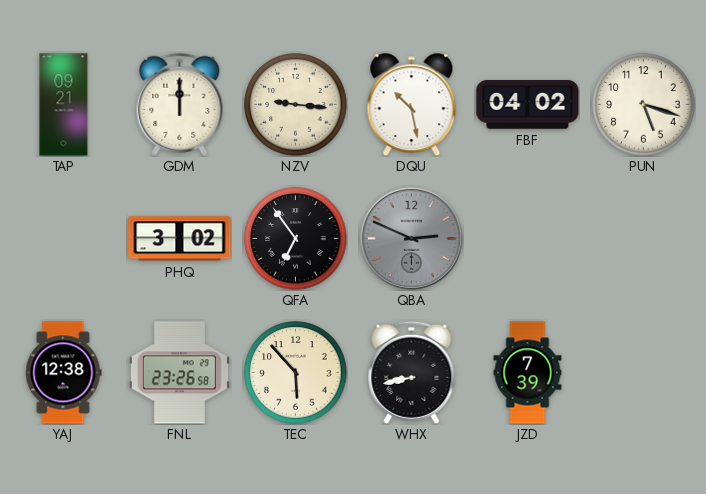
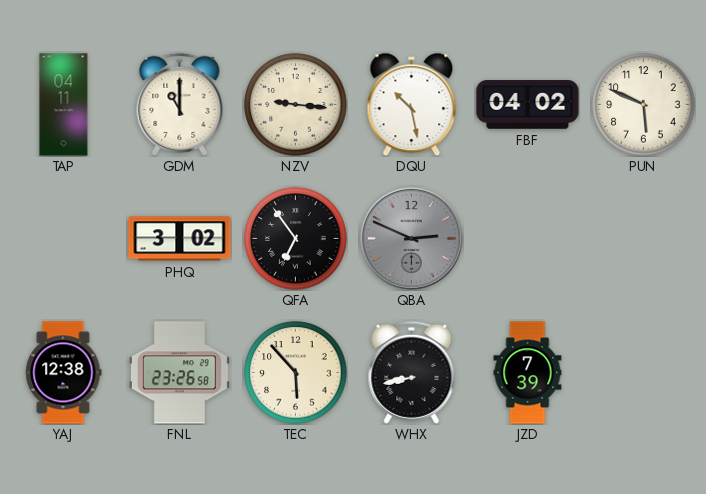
TAP: 09:21 -> 04:11
GDM: 12:00 -> 11:00
PUN: 5:18 -> 5:49
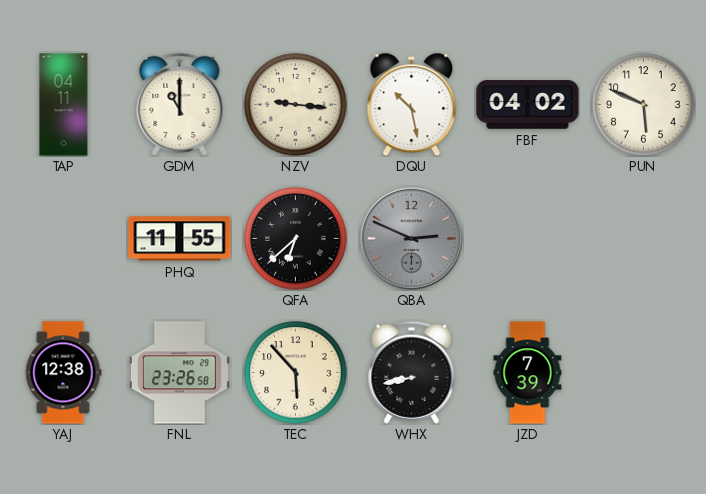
PHQ: 3:02 -> 11:55
QFA: 6:54 -> 6:38
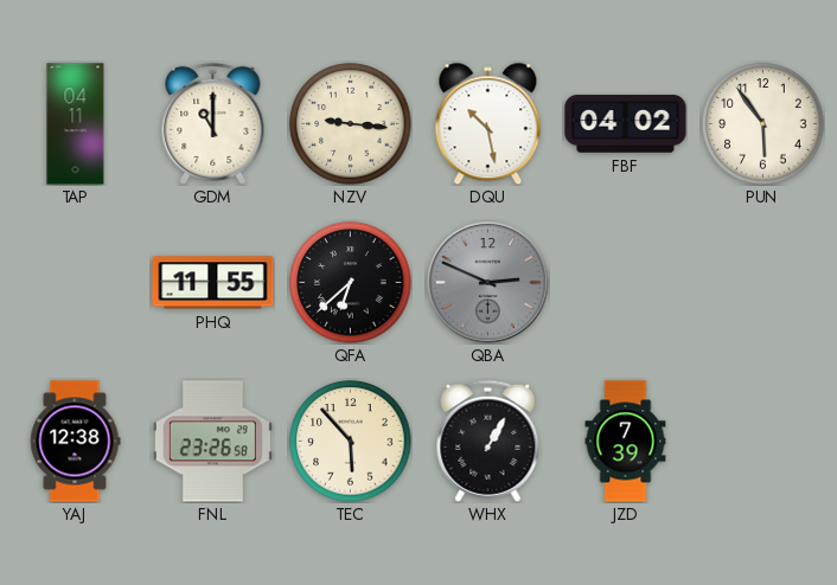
PUN: 5:49 -> 5:54
WHX: 8:43 -> 1:05
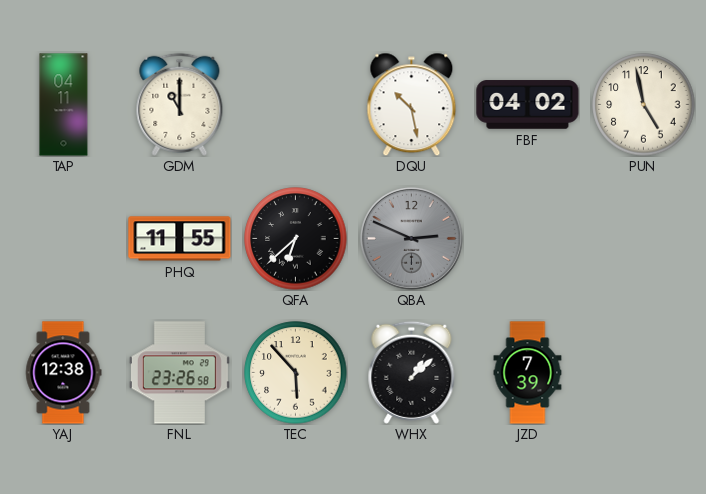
NZV: 9:16 -> none
PUN: 5:54 -> 4:58
WHX: 1:05 -> 1:08
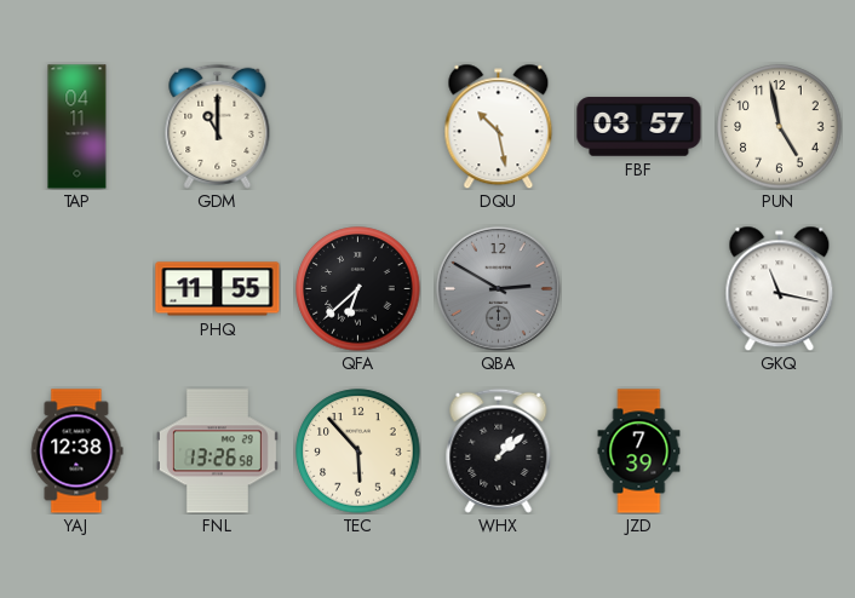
FBF: 04:02 -> 03:57
QBA: 2:49 -> 2:50
GKQ: none -> 11:17
FNL: 23:26 -> 13:26
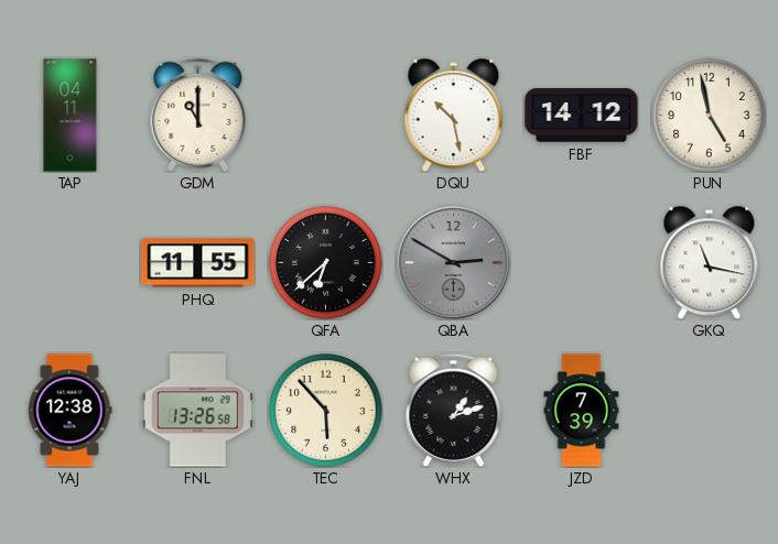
FBF: 03:57 -> 14:12
WHX: 1:08 -> 1:12
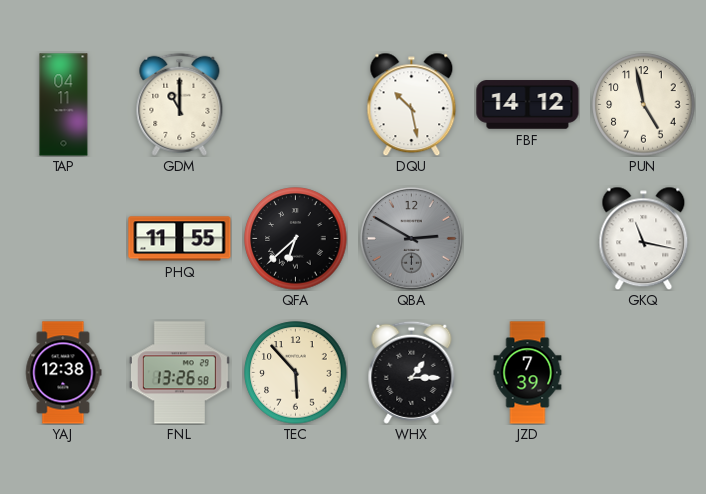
WHX: 1:12 -> 1:15
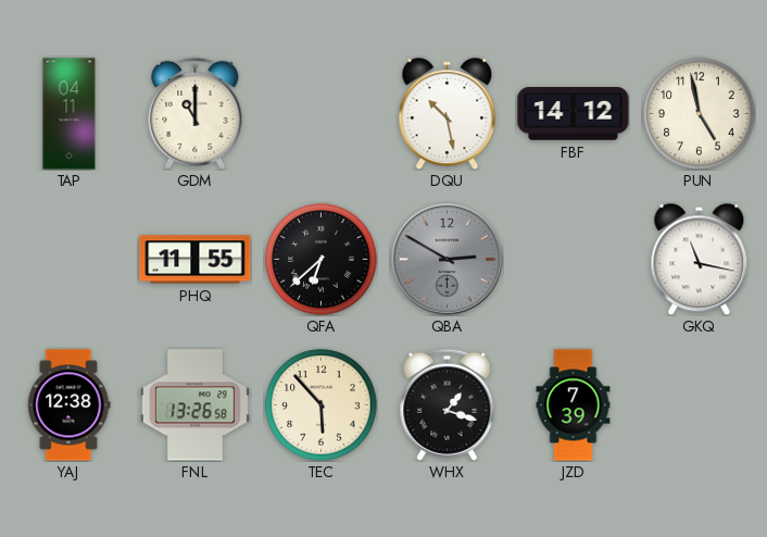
WHX: 1:15 -> 1:18
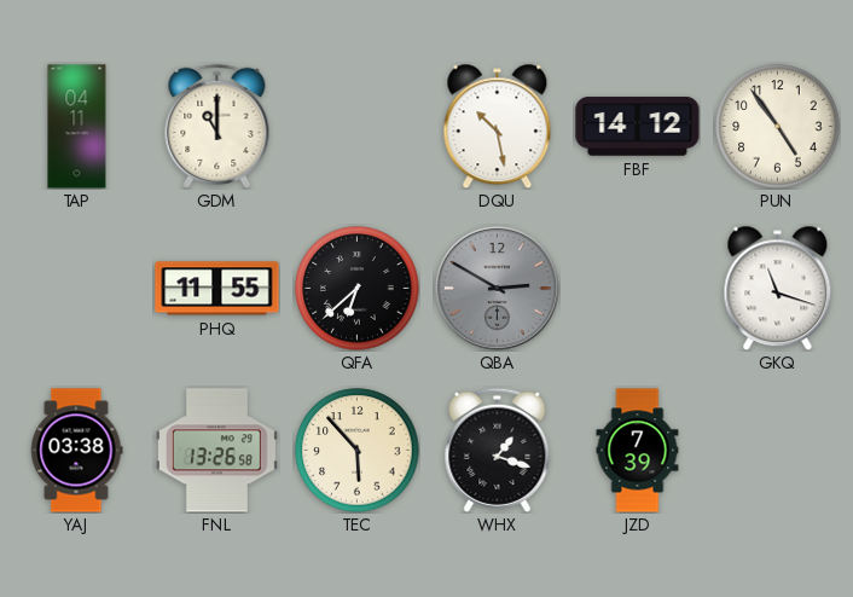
PUN: 4:58 -> 4:54
GKQ: 11:17 -> 11:18
YAJ: 12:38 -> 03:38
